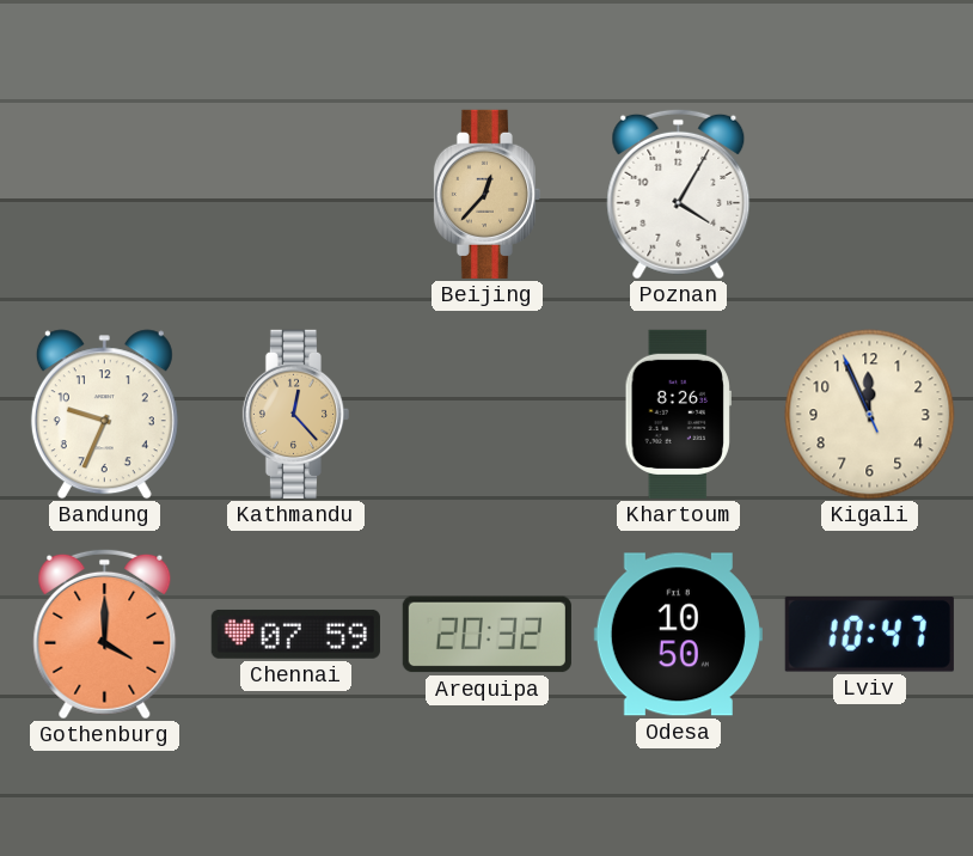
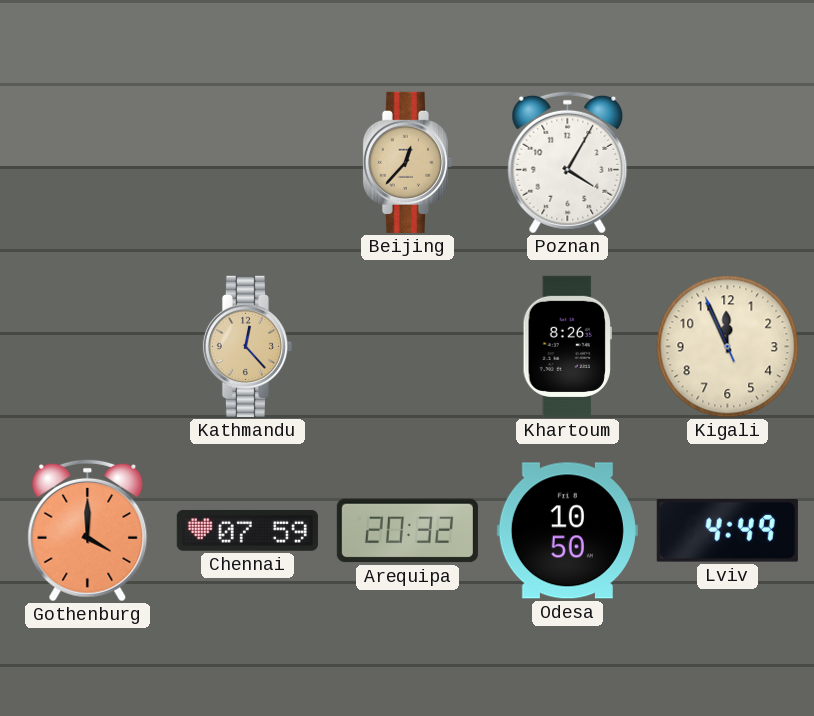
Bandung: 9:34 -> none
Lviv: 10:47 -> 4:49
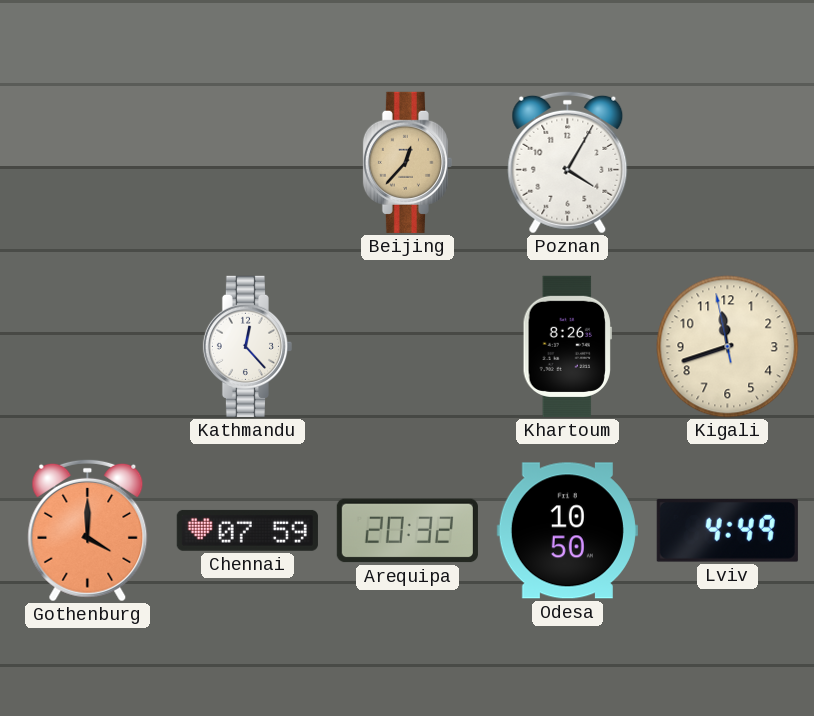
Kathmandu dial: champagne -> white
Kigali: 11:55 -> 11:41
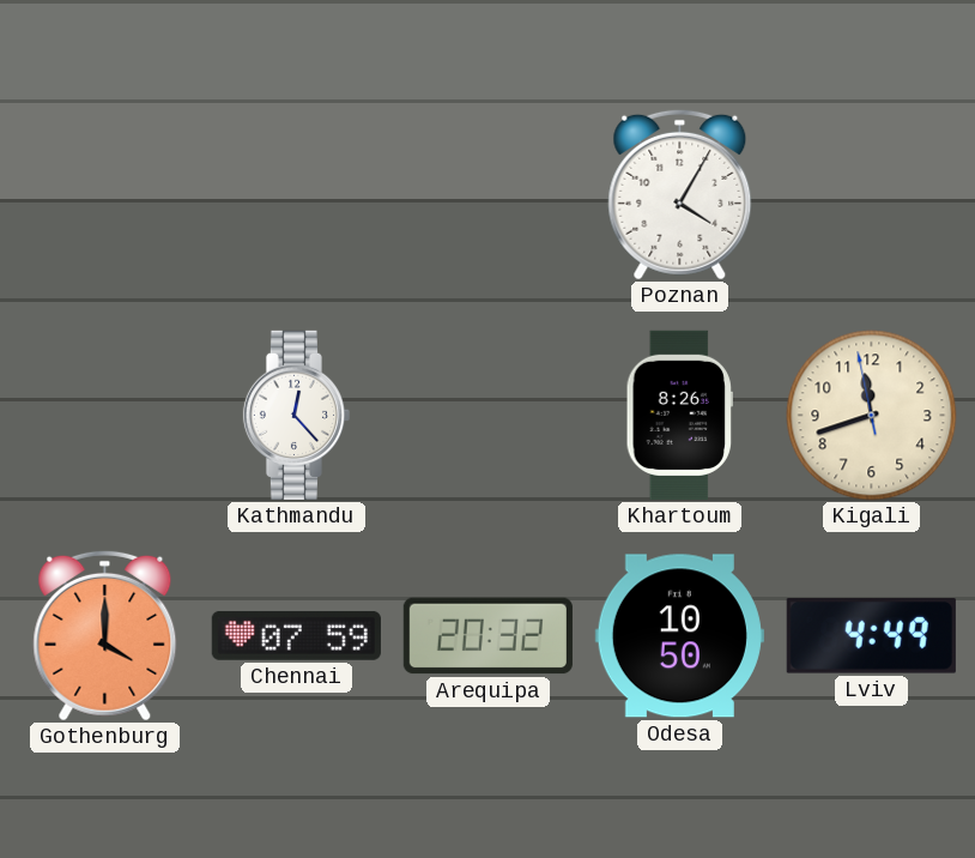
Beijing: 12:37 -> none
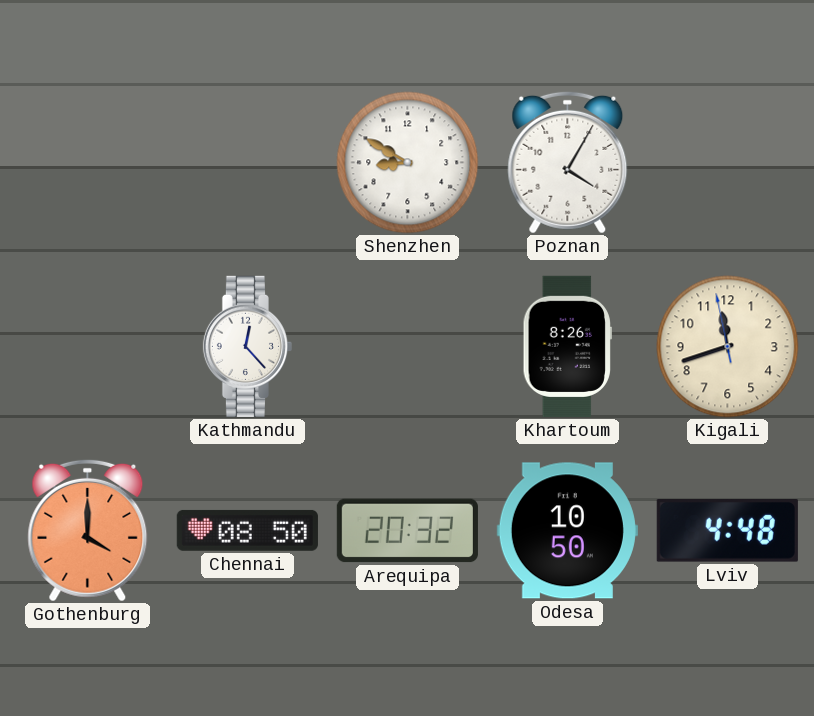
Shenzhen: none -> 8:50
Chennai: 07:59 -> 08:50
Lviv: 4:49 -> 4:48
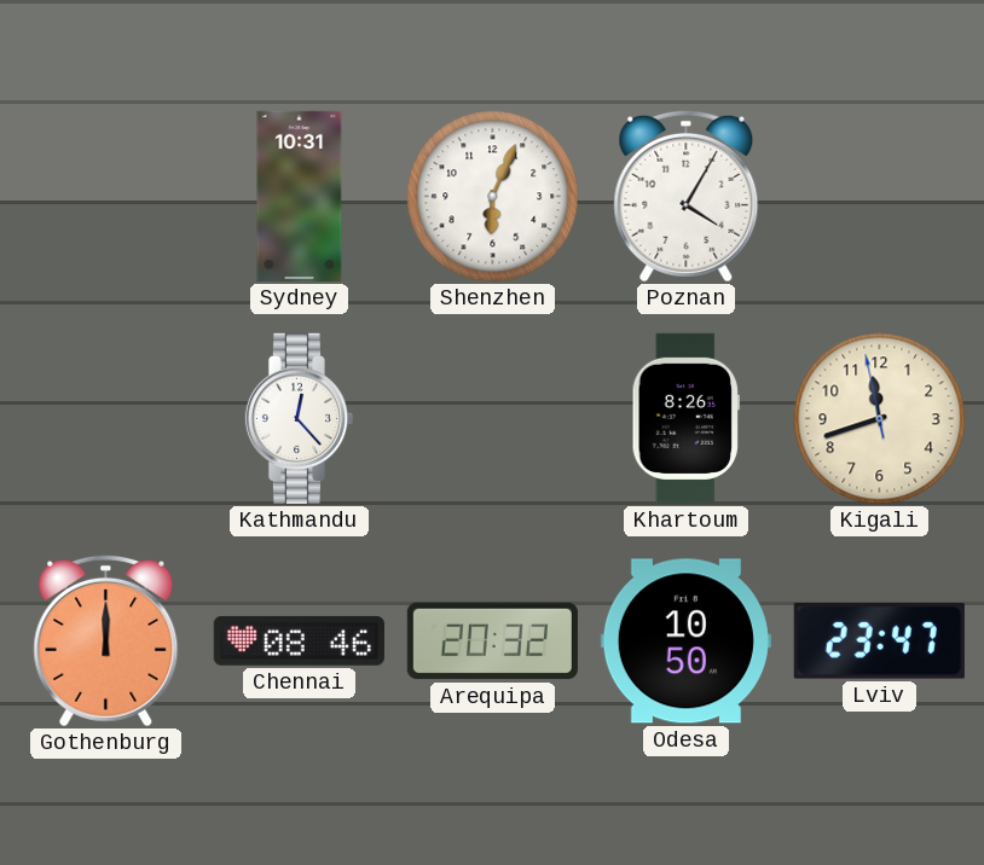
Sydney: none -> 10:31
Shenzhen: 8:50 -> 6:04
Gothenburg: 4:00 -> 12:00
Chennai: 08:50 -> 08:46
Lviv: 4:48 -> 23:47
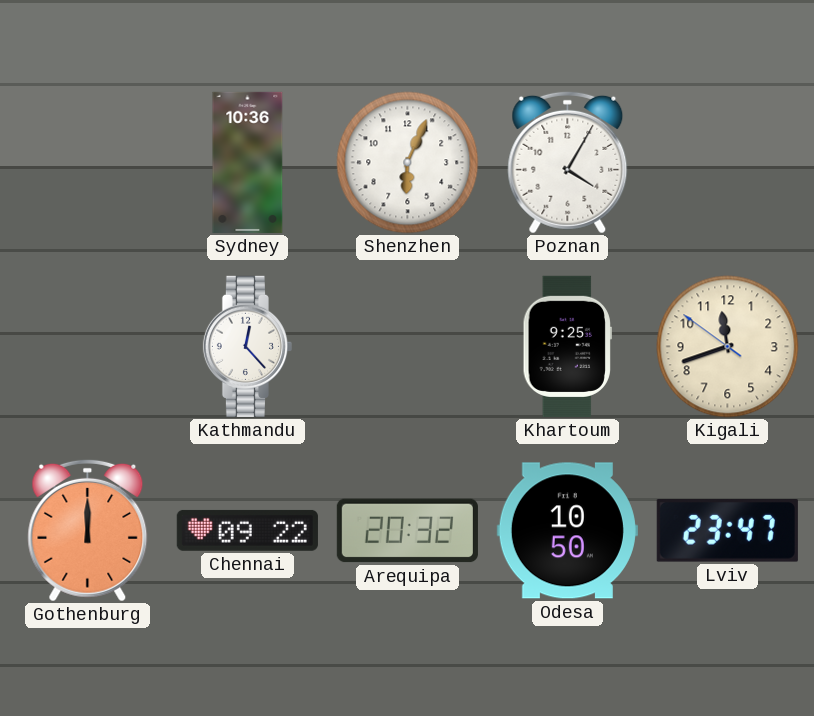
Sydney: 10:31 -> 10:36
Khartoum: 8:26 -> 9:25
Kigali: 11:41:58 -> 11:41:51
Chennai: 08:46 -> 09:22
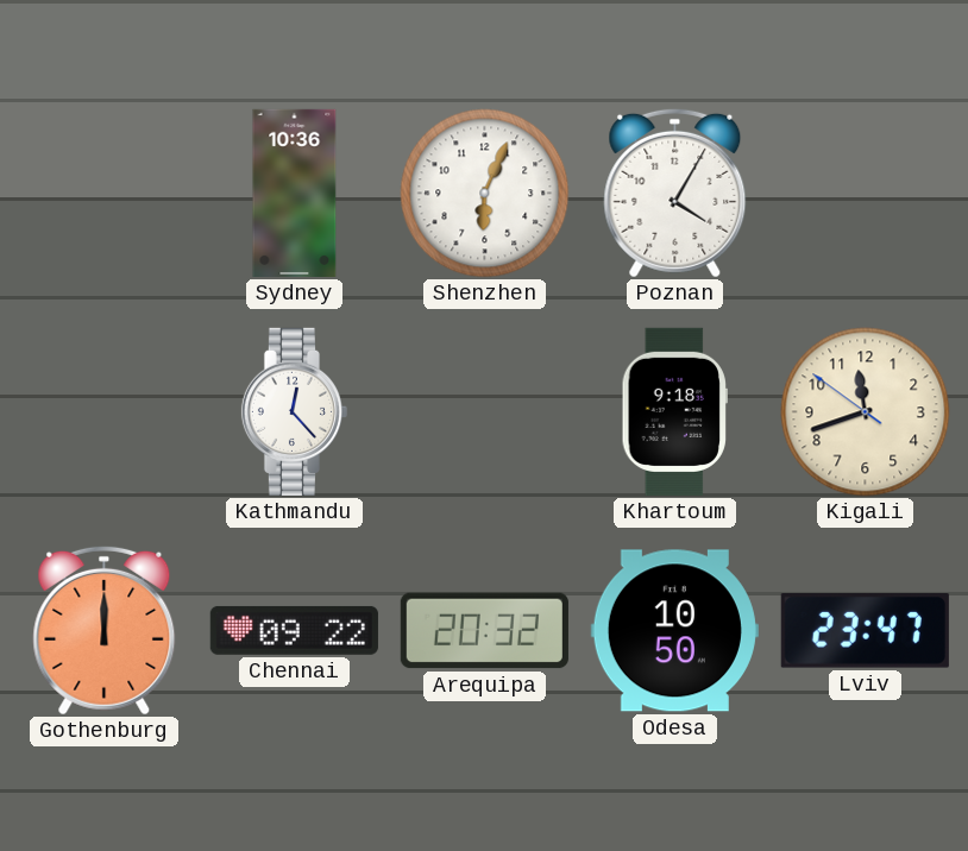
Khartoum: 9:25 -> 9:18
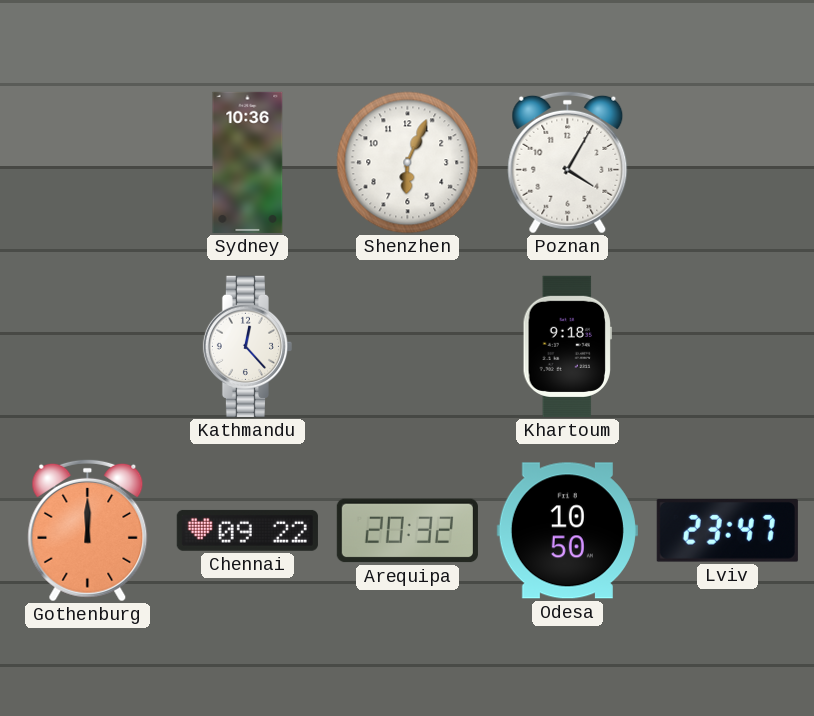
Kigali: 11:41 -> none
